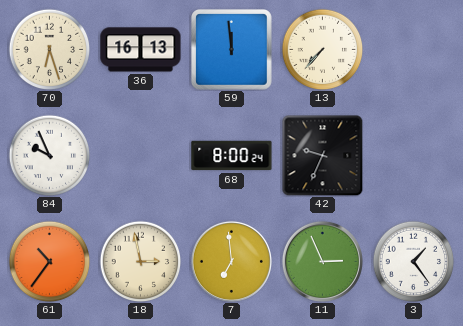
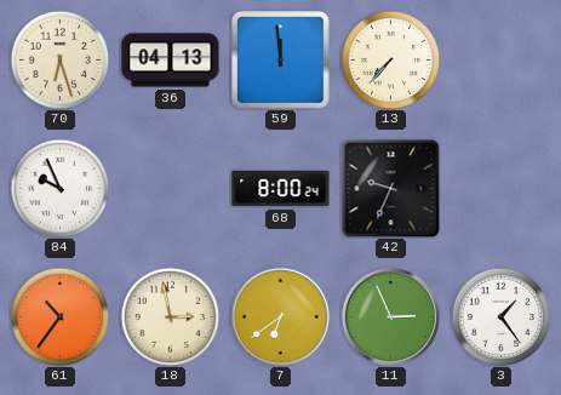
36: 16:13 -> 04:13
7: 6:59 -> 6:39
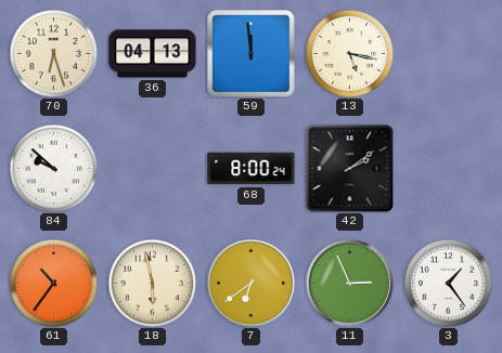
13: 7:37 -> 5:17
84: 9:56 -> 9:52
42: 9:34 -> 2:09
18: 2:58 -> 5:58
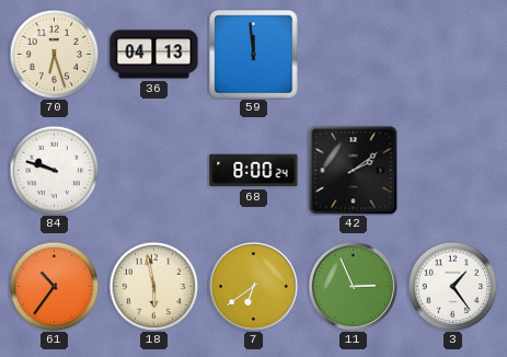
13: 5:17 -> none
84: 9:52 -> 9:48
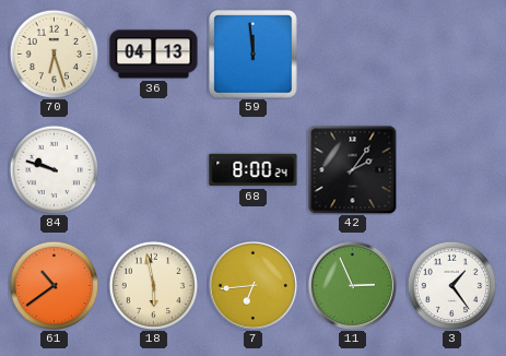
42: 2:09 -> 2:06
61: 10:36 -> 10:39
7: 6:39 -> 6:44
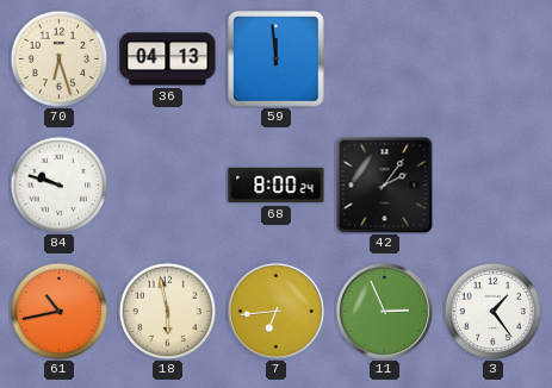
61: 10:39 -> 10:43
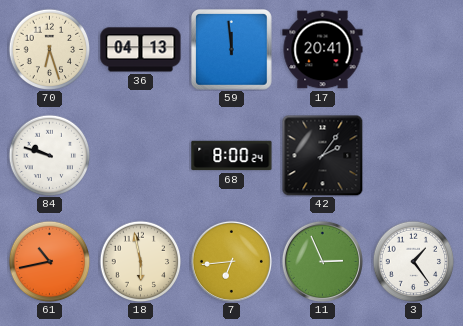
17: none -> 20:41
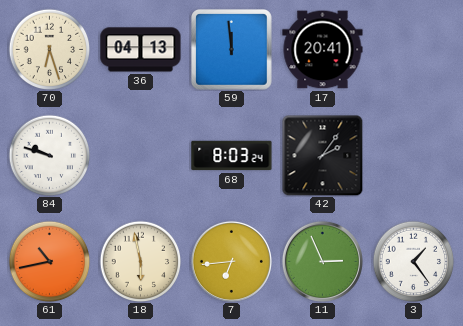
68: 8:00 -> 8:03
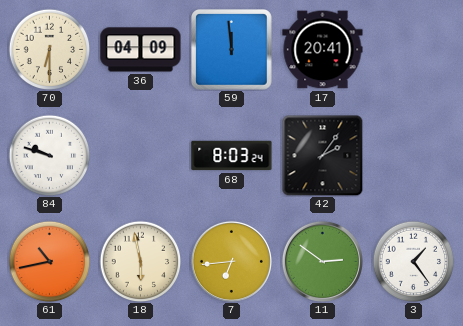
70: 6:27 -> 6:30
36: 04:13 -> 04:09
11: 2:56 -> 2:51
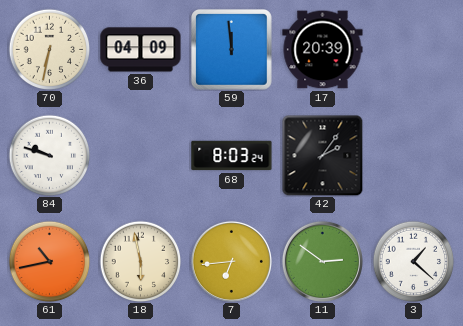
70: 6:30 -> 6:32
17: 20:41 -> 20:39
3: 1:24 -> 1:22
